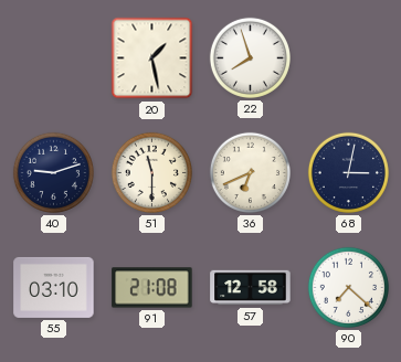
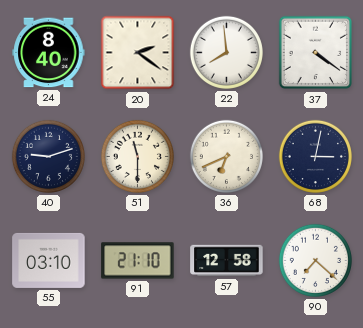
24: none -> 8:40
20: 1:28 -> 2:21
22: 7:57 -> 7:59
37: none -> 4:21
91: 21:08 -> 21:10
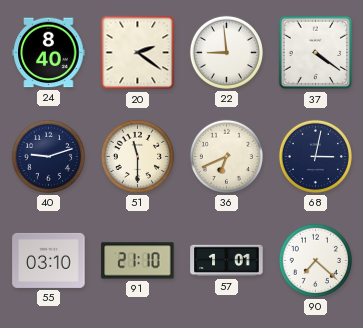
22: 7:59 -> 8:59
57: 12:58 -> 1:01
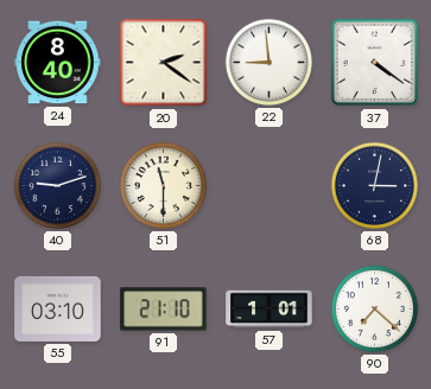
36: 6:41 -> none
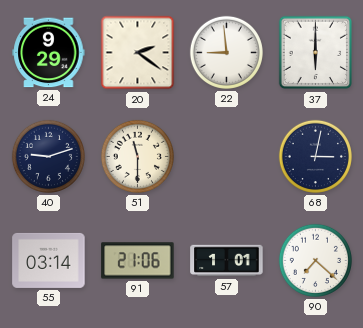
24: 8:40 -> 9:29
37: 4:21 -> 6:00
55: 03:10 -> 03:14
91: 21:10 -> 21:06
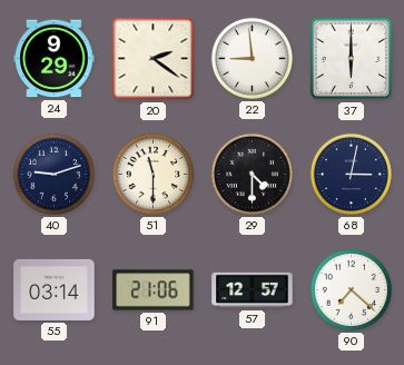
29: none -> 4:30
57: 1:01 -> 12:57
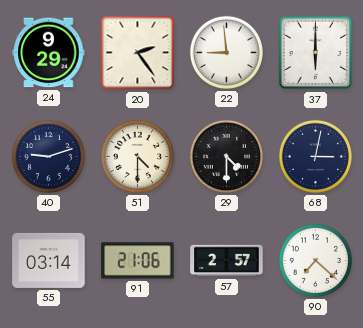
20: 2:21 -> 2:24
51: 11:30 -> 4:30
57: 12:57 -> 2:57
